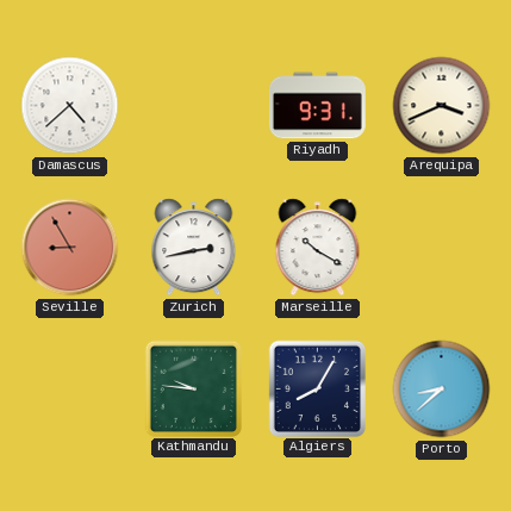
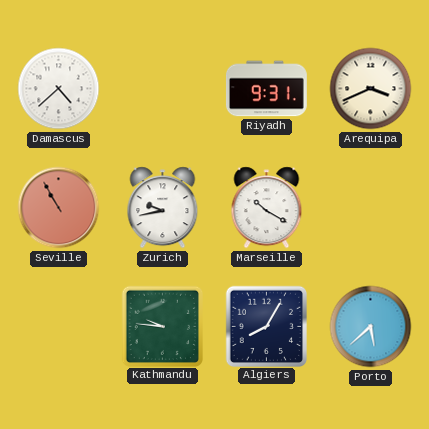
Seville: 8:55 -> 10:55
Zurich: 2:43 -> 9:43
Porto: 8:38 -> 5:38
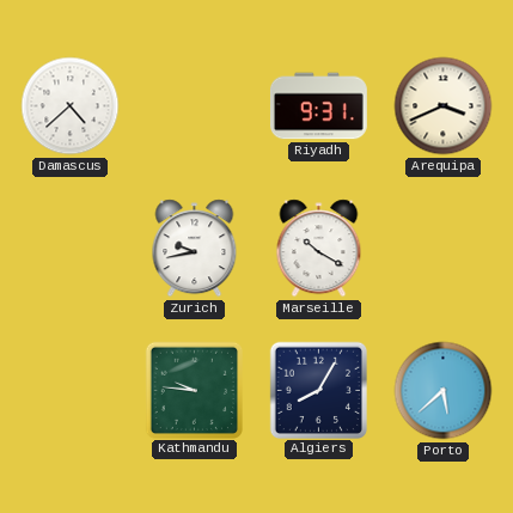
Seville: 10:55 -> none
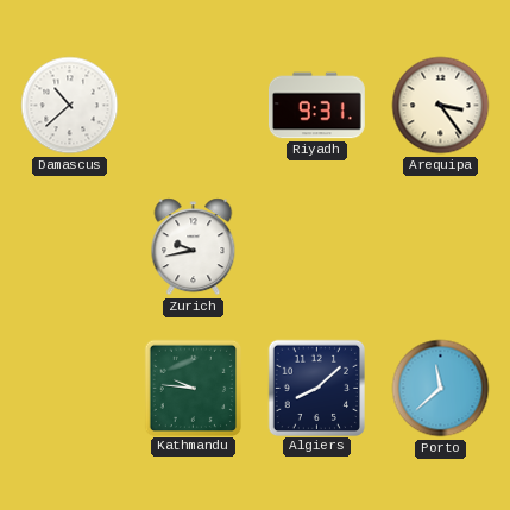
Damascus: 4:38 -> 10:38
Arequipa: 3:41 -> 3:24
Marseille: 10:20 -> none
Algiers: 8:05 -> 8:08
Porto: 5:38 -> 11:38
